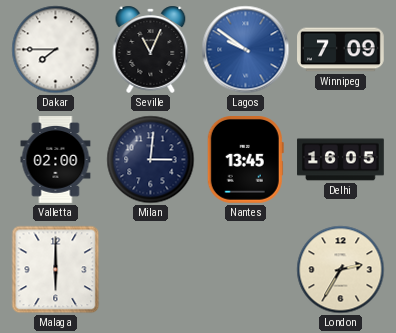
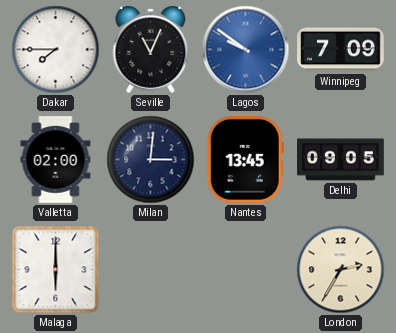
Delhi: 16:05 -> 09:05
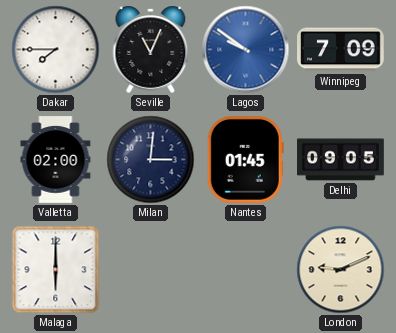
Nantes: 13:45 -> 01:45
London: 2:35 -> 9:11
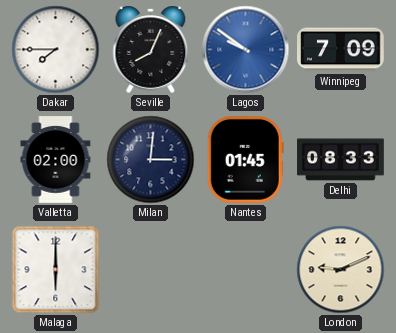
Seville: 11:04 -> 8:04
Delhi: 09:05 -> 08:33
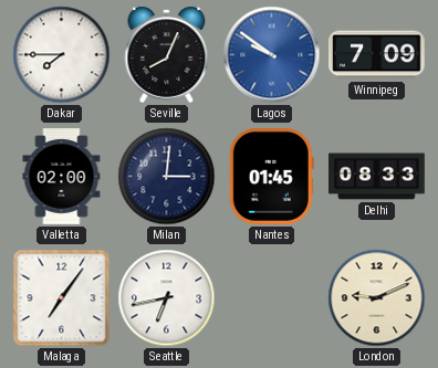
Malaga: 6:00 -> 7:06
Seattle: none -> 6:43
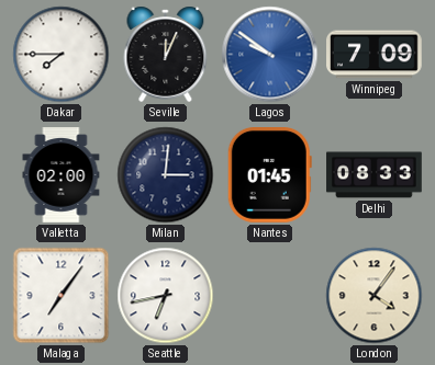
Seville: 8:04 -> 12:04
London: 9:11 -> 4:06
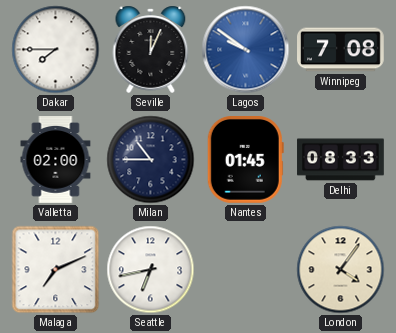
Winnipeg: 7:09 -> 7:08
Milan: 3:01 -> 10:45
Malaga: 7:06 -> 7:11
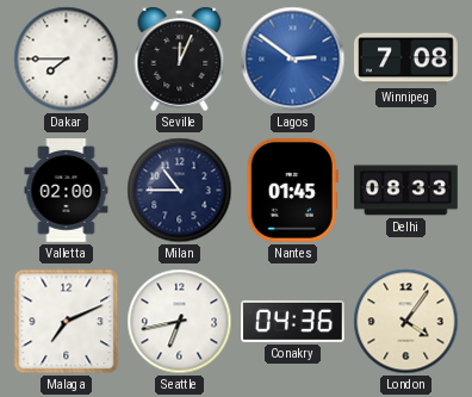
Lagos: 9:51 -> 2:51
Conakry: none -> 04:36
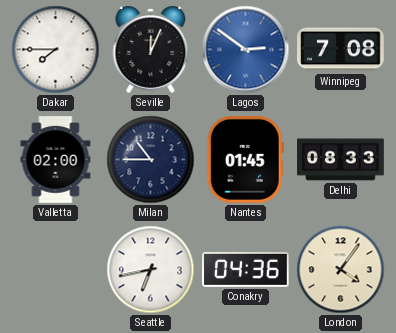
Malaga: 7:11 -> none
